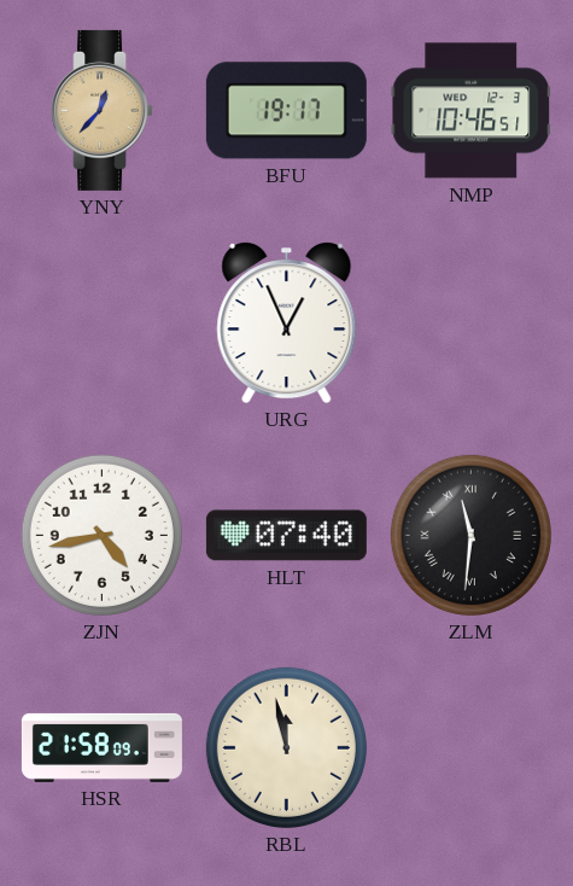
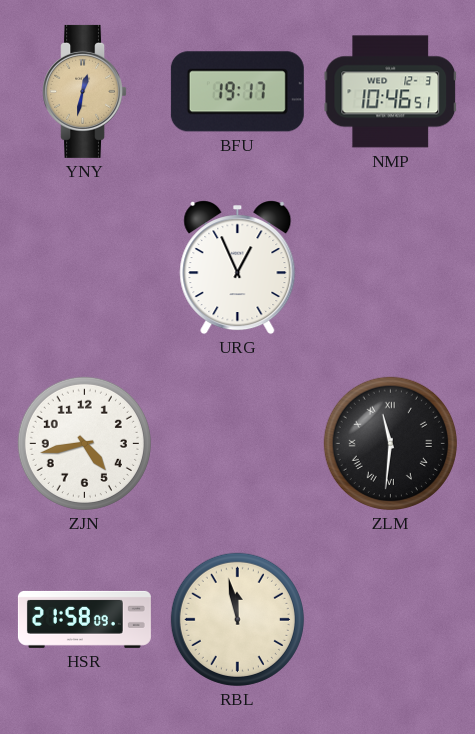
YNY: 12:37 -> 12:32
HLT: 07:40 -> none
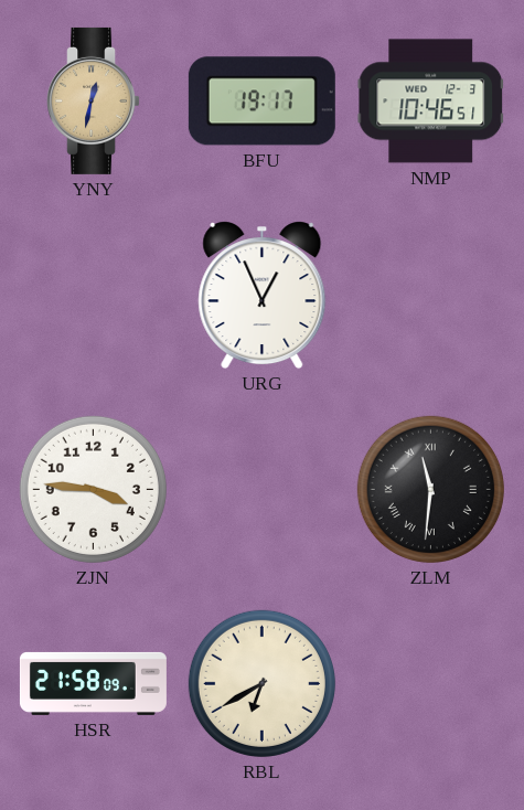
ZJN: 4:43 -> 3:46
RBL: 11:58 -> 6:40
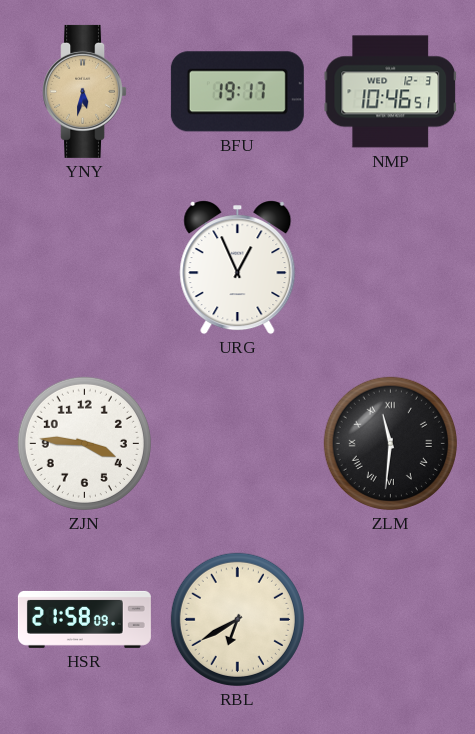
YNY: 12:32 -> 5:32
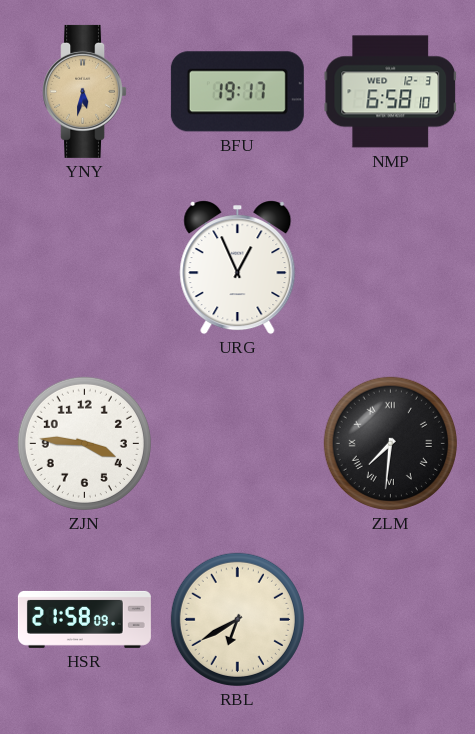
NMP: 10:46 -> 6:58
ZLM: 11:31 -> 7:31
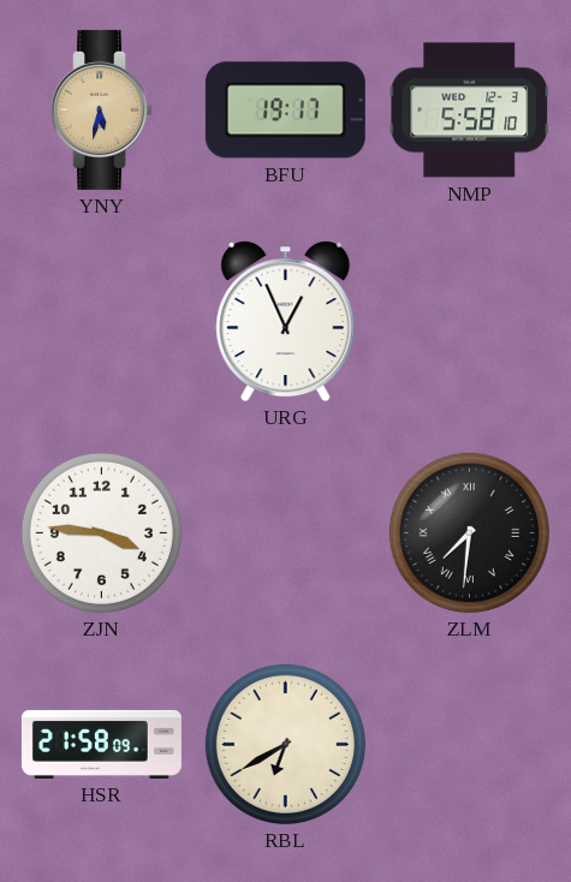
NMP: 6:58 -> 5:58
